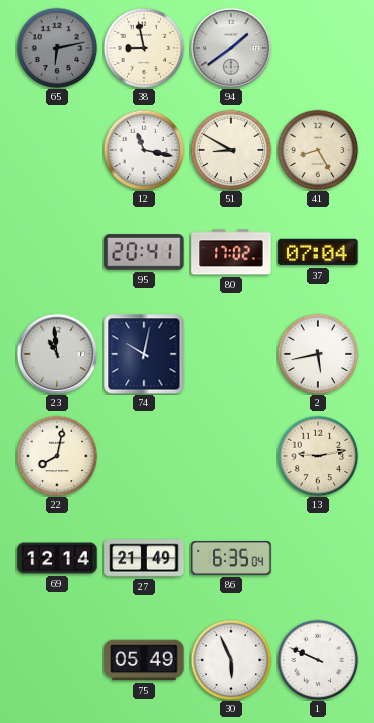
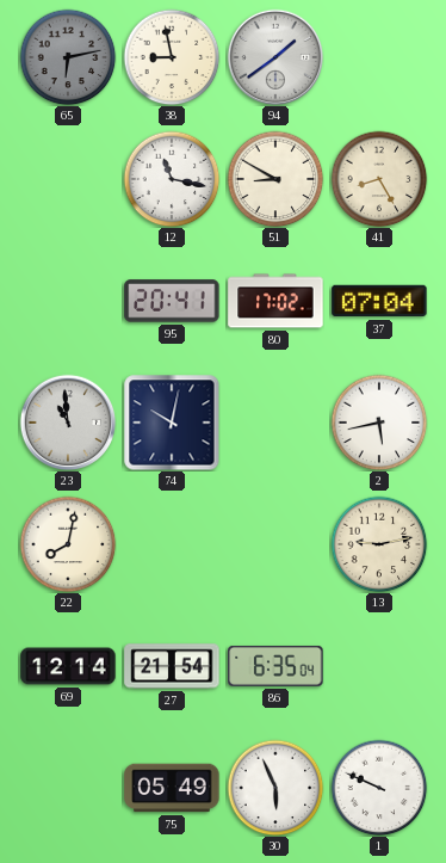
27: 21:49 -> 21:54
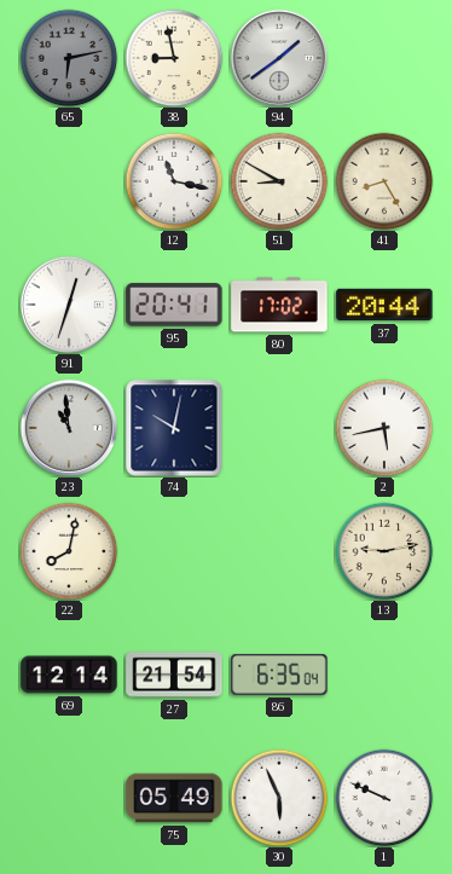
91: none -> 12:33
37: 07:04 -> 20:44
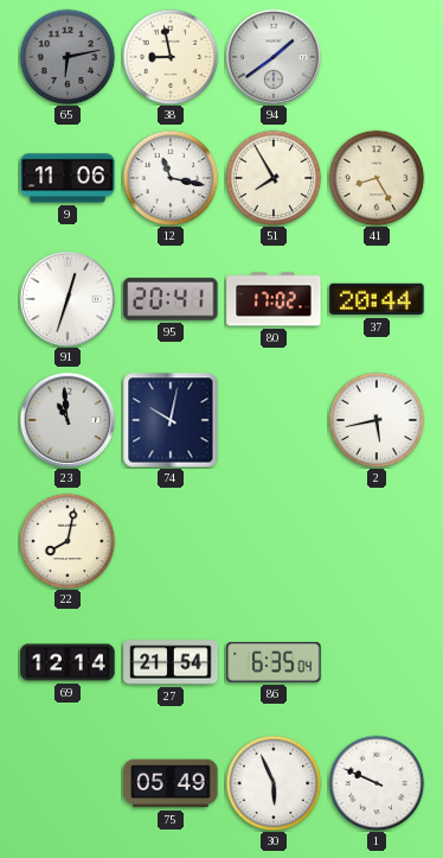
9: none -> 11:06
51: 8:50 -> 7:55
13: 9:13 -> none
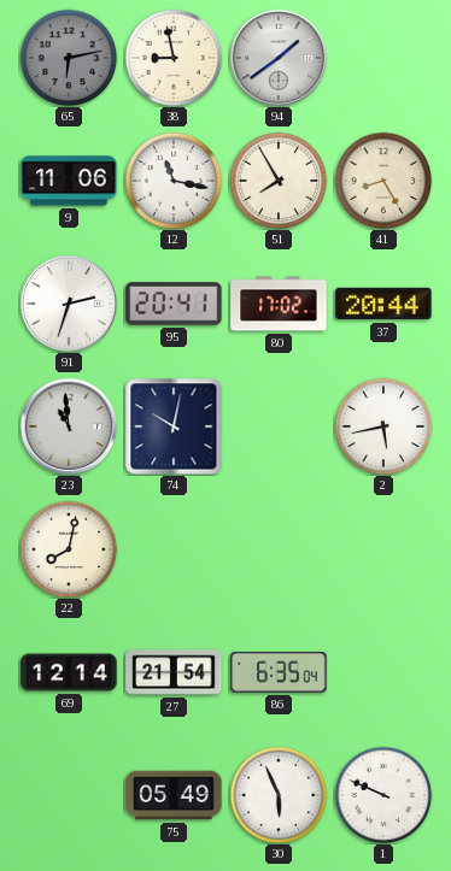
91: 12:33 -> 2:33
